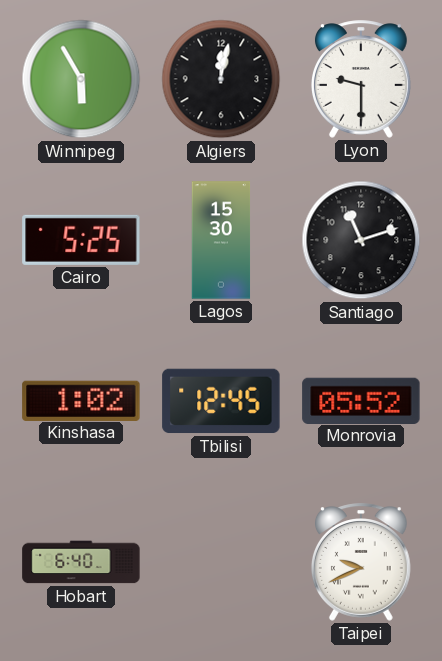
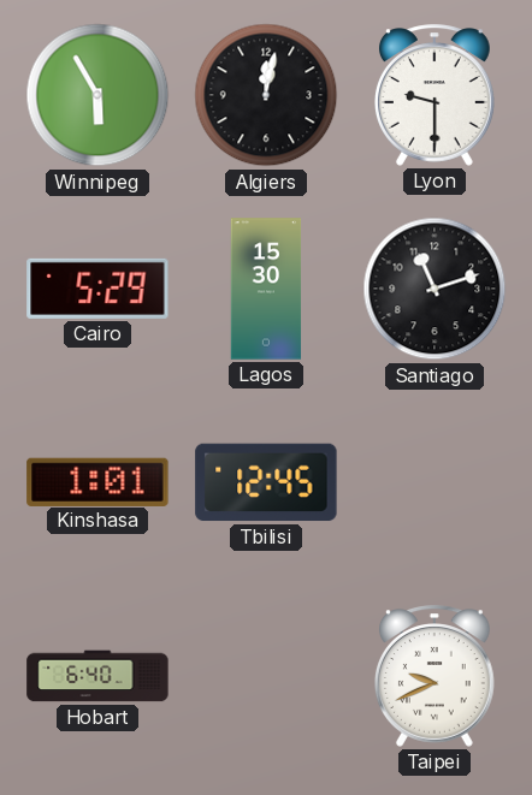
Cairo: 5:25 -> 5:29
Kinshasa: 1:02 -> 1:01
Monrovia: 05:52 -> none
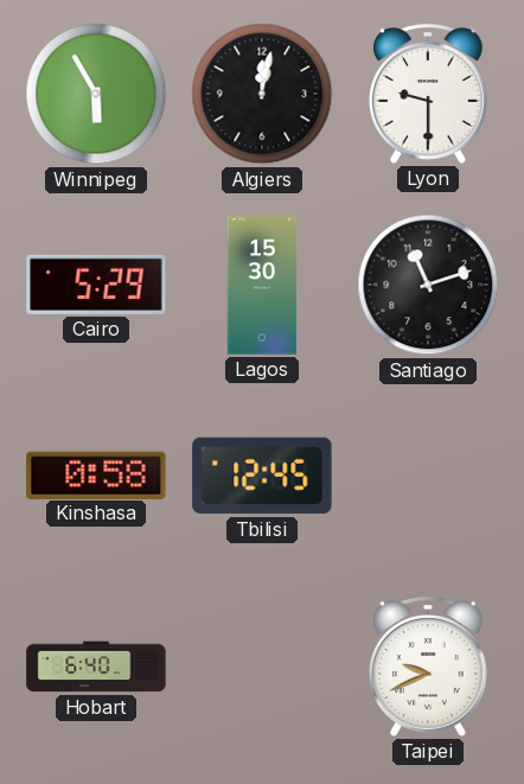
Kinshasa: 1:01 -> 0:58
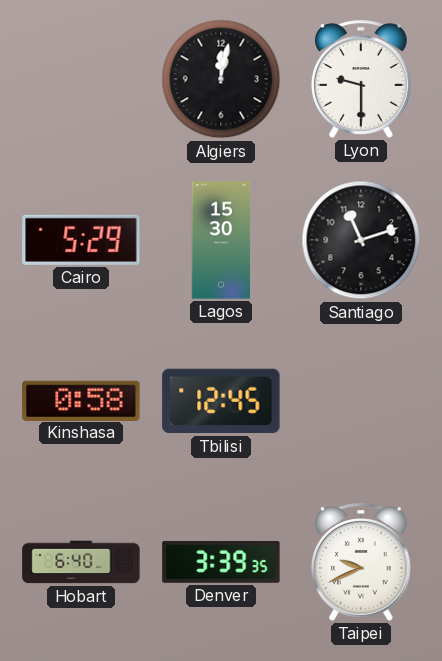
Winnipeg: 5:55 -> none
Denver: none -> 3:39
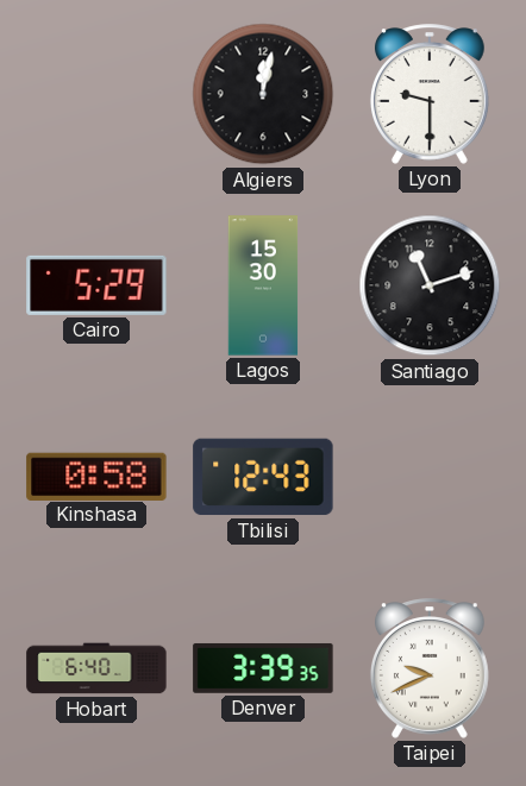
Tbilisi: 12:45 -> 12:43
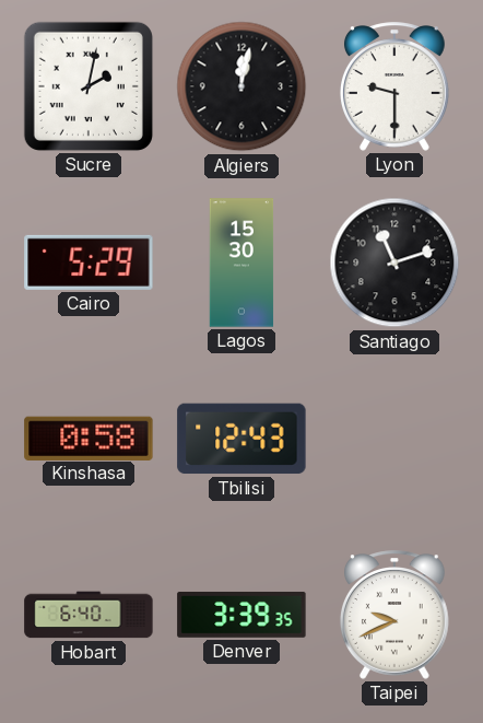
Sucre: none -> 2:02
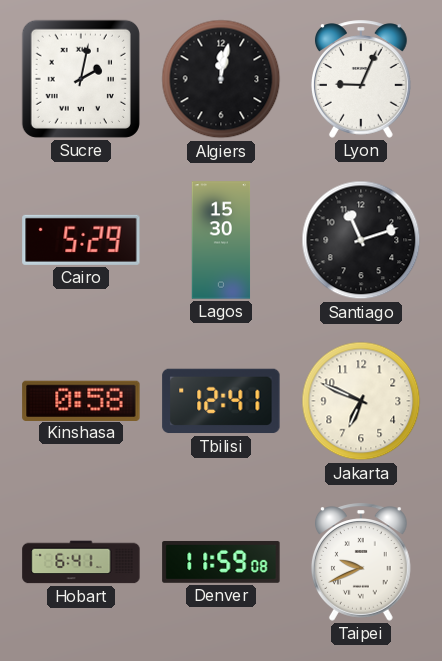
Lyon: 9:30 -> 9:04
Tbilisi: 12:43 -> 12:41
Jakarta: none -> 6:49
Hobart: 6:40 -> 6:41
Denver: 3:39 -> 11:59
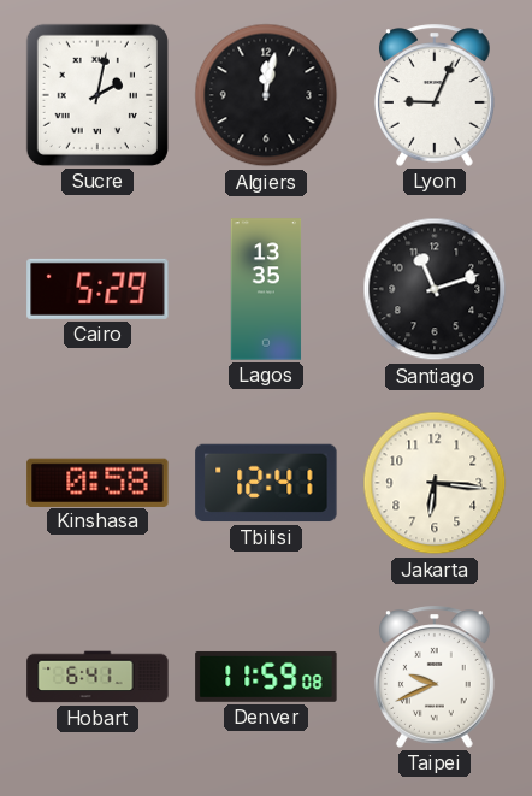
Lagos: 15:30 -> 13:35
Jakarta: 6:49 -> 6:16
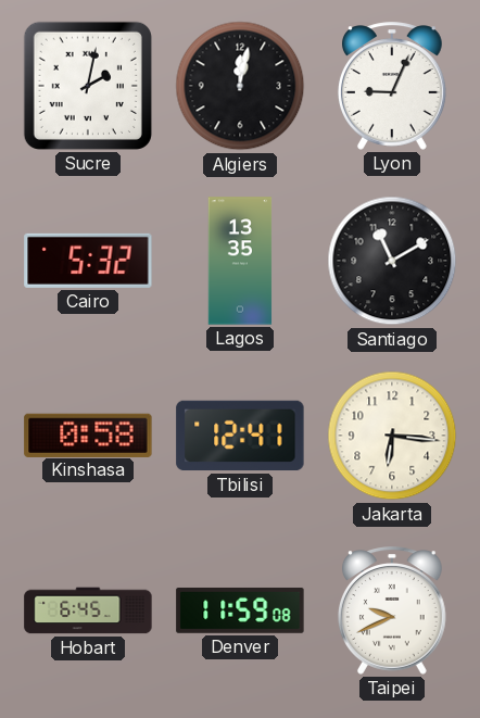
Cairo: 5:29 -> 5:32
Santiago: 11:12 -> 11:10
Hobart: 6:41 -> 6:45
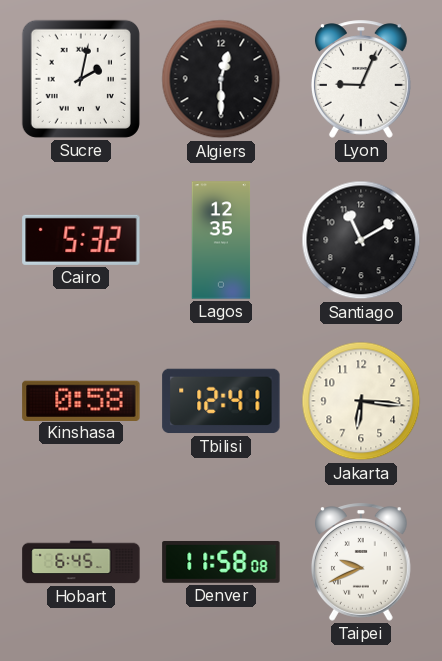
Algiers: 12:02 -> 12:30
Lagos: 13:35 -> 12:35
Denver: 11:59 -> 11:58
